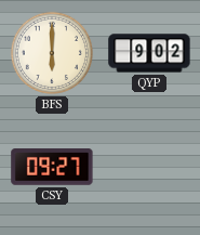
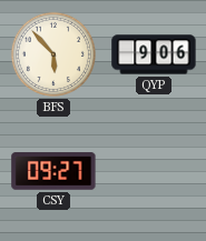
BFS: 6:00 -> 5:53
QYP: 9:02 -> 9:06
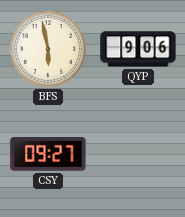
BFS: 5:53 -> 5:58
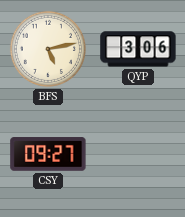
BFS: 5:58 -> 5:13
QYP: 9:06 -> 3:06
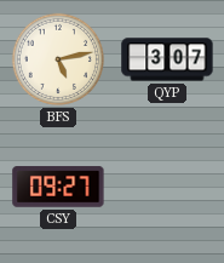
QYP: 3:06 -> 3:07
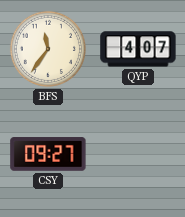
BFS: 5:13 -> 11:36
QYP: 3:07 -> 4:07
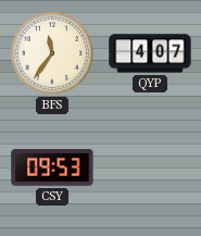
CSY: 09:27 -> 09:53
